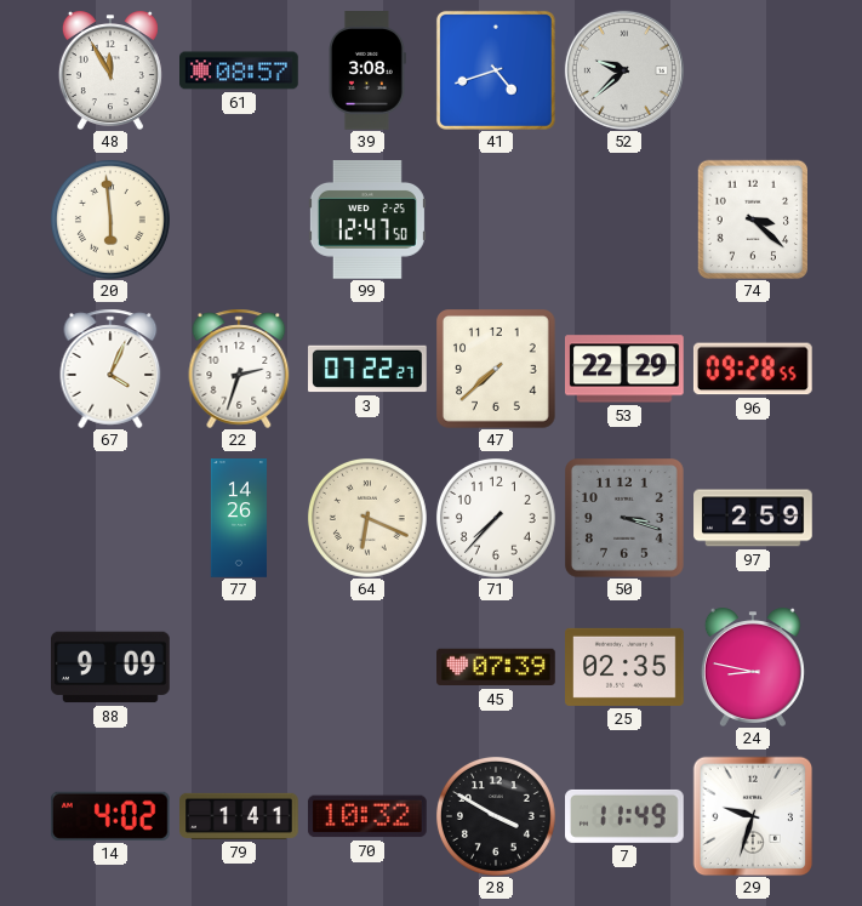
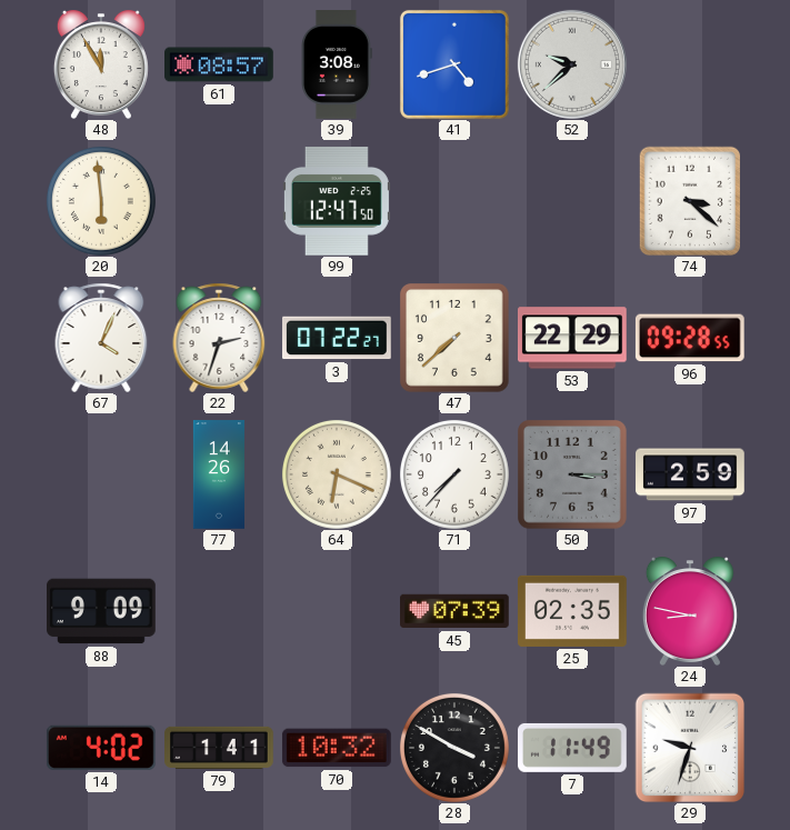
50: 3:18 -> 3:15
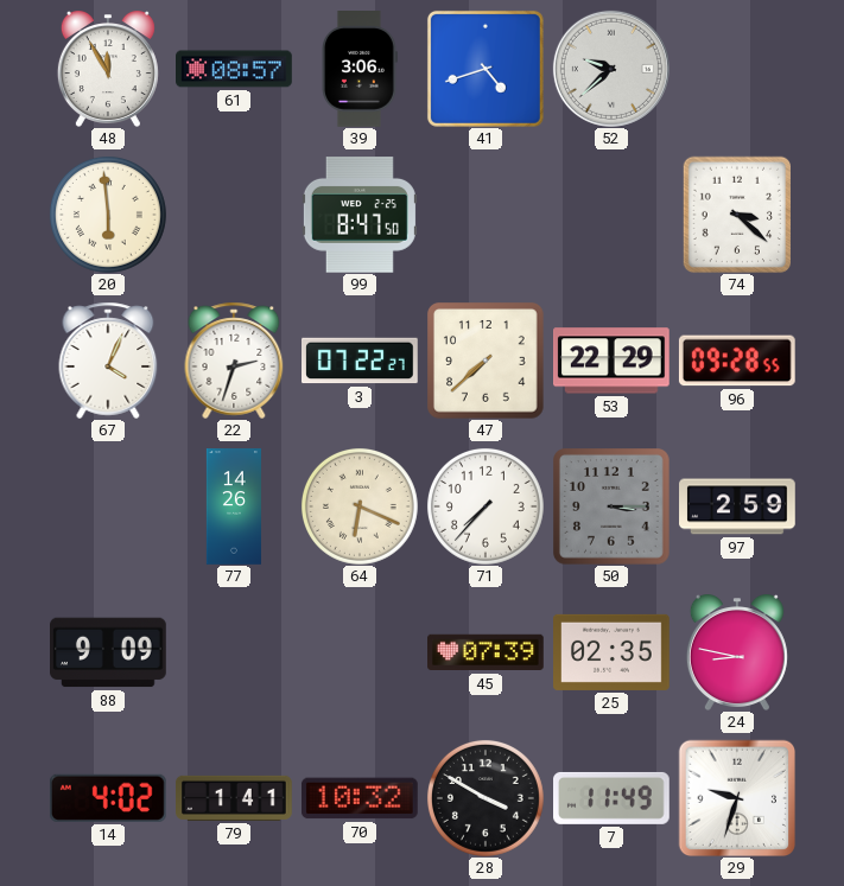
39: 3:08 -> 3:06
99: 12:47 -> 8:47
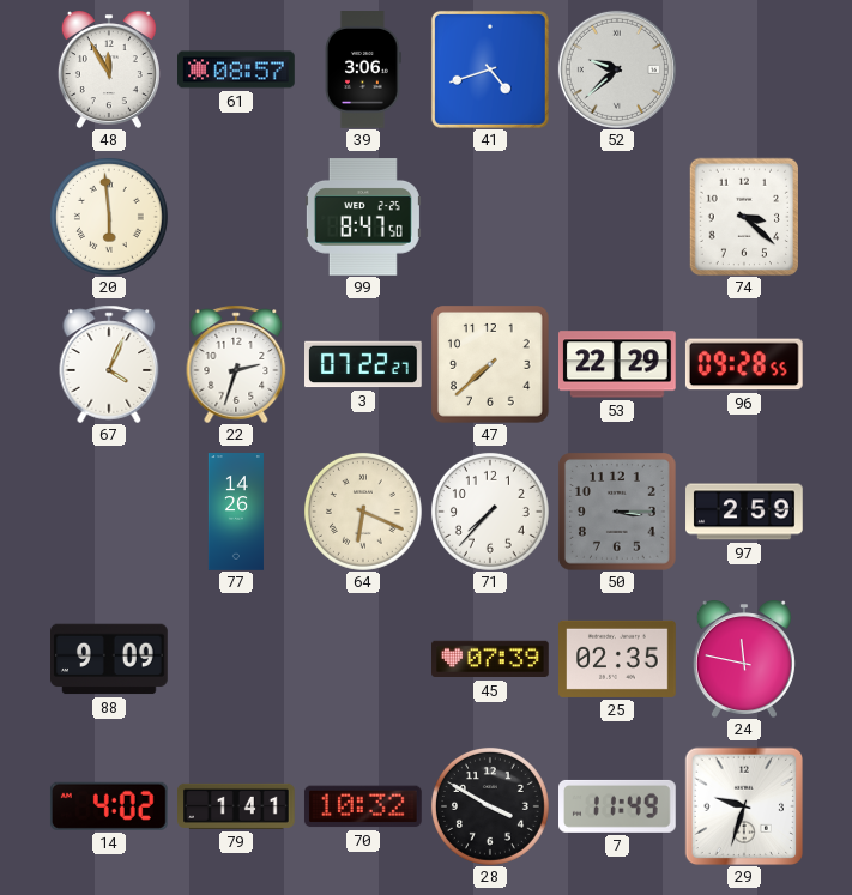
24: 8:47 -> 11:47
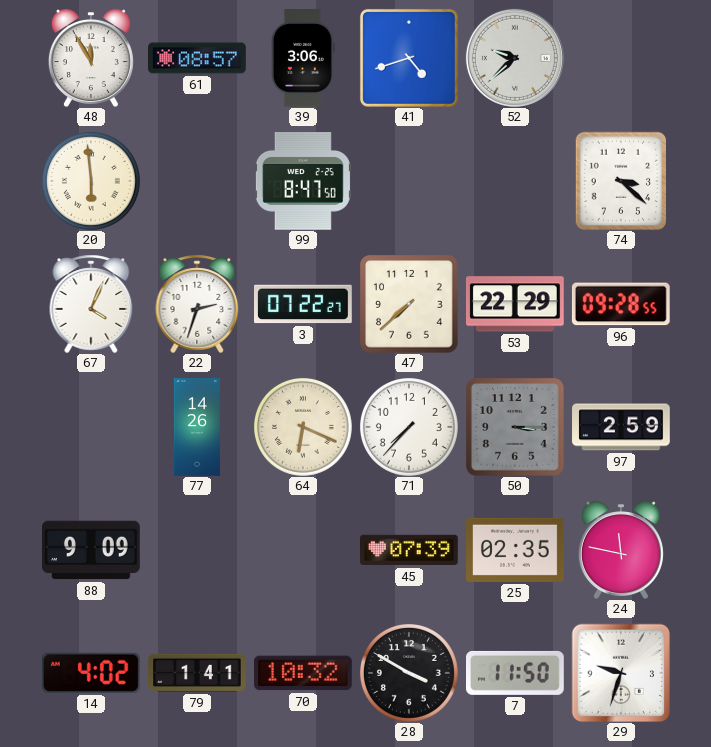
7: 11:49 -> 11:50
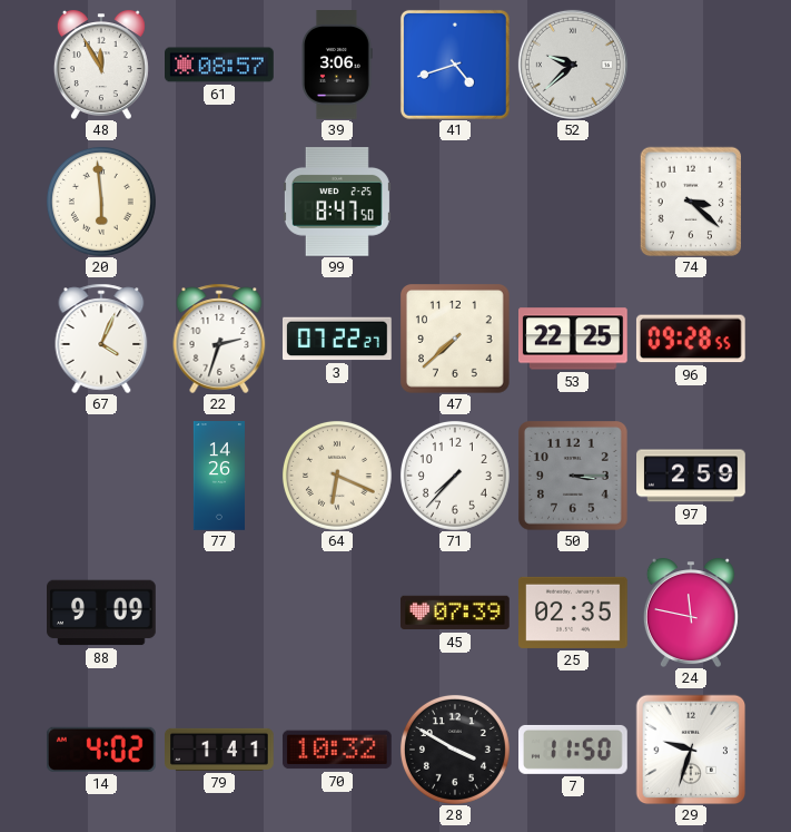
53: 22:29 -> 22:25
